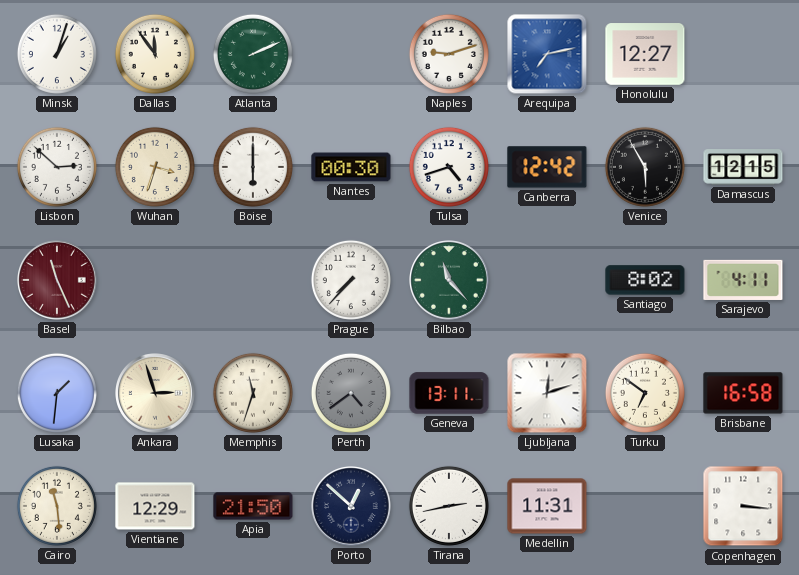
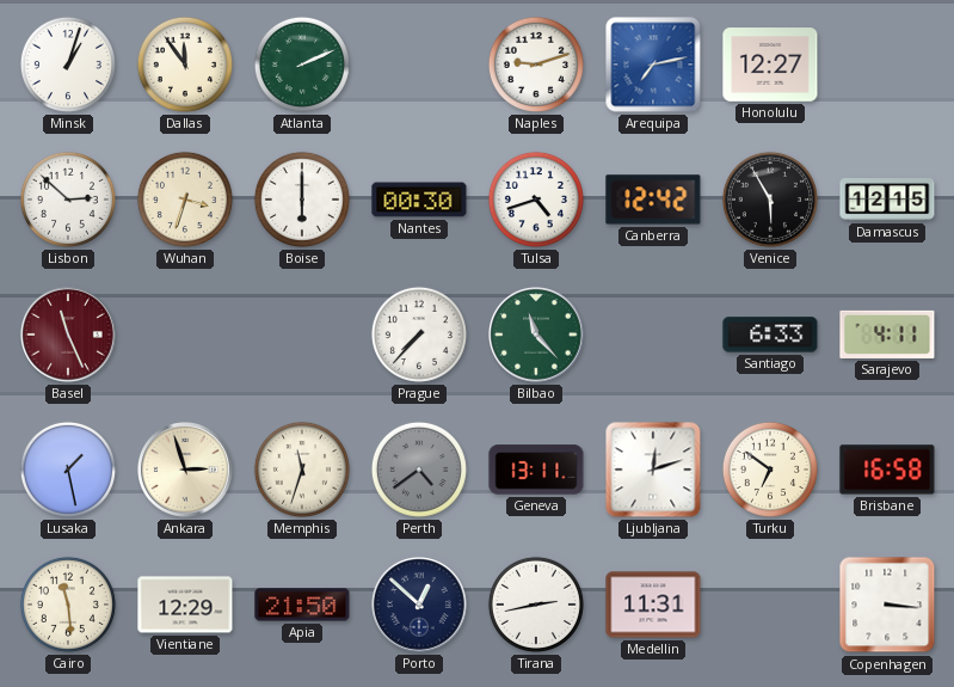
Santiago: 8:02 -> 6:33
Lusaka: 1:31 -> 1:28
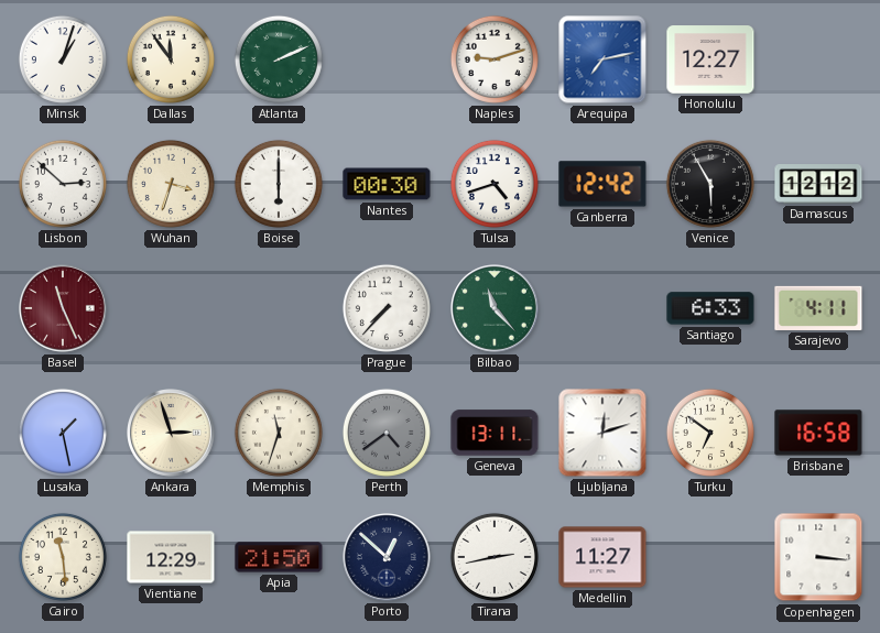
Damascus: 12:15 -> 12:12
Medellin: 11:31 -> 11:27
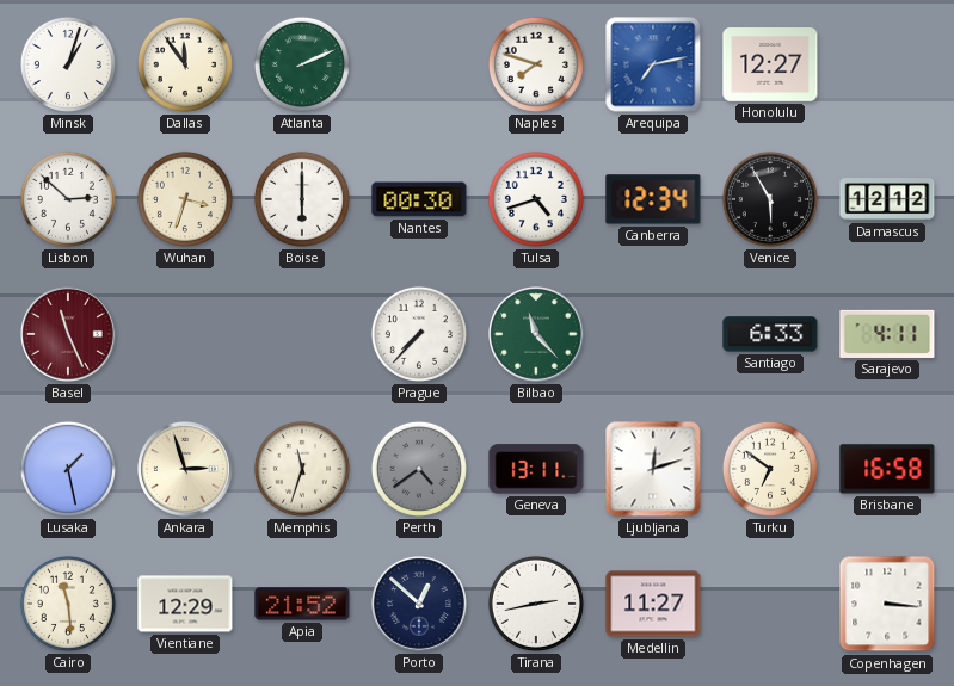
Naples: 9:12 -> 7:48
Canberra: 12:42 -> 12:34
Apia: 21:50 -> 21:52
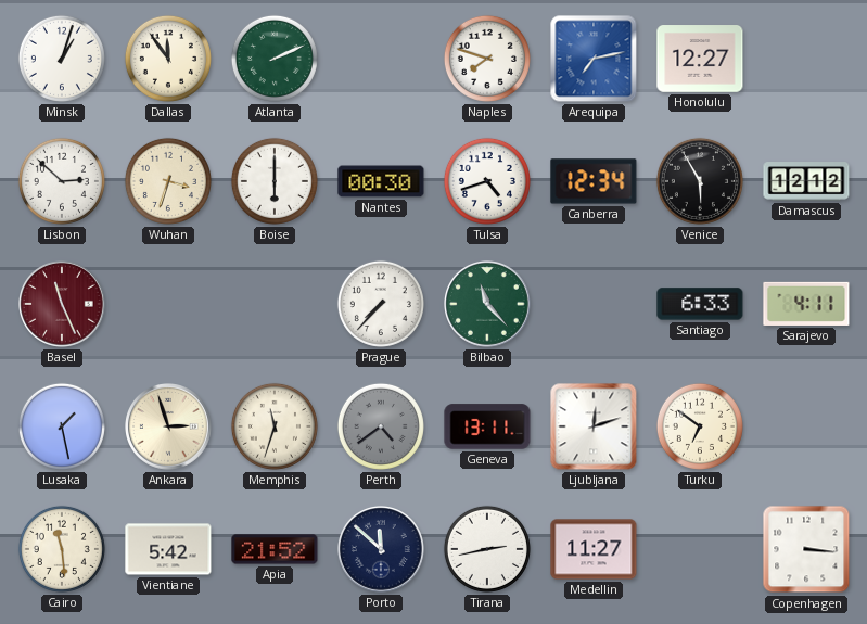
Brisbane: 16:58 -> none
Vientiane: 12:29 -> 5:42
Porto: 12:52 -> 11:52
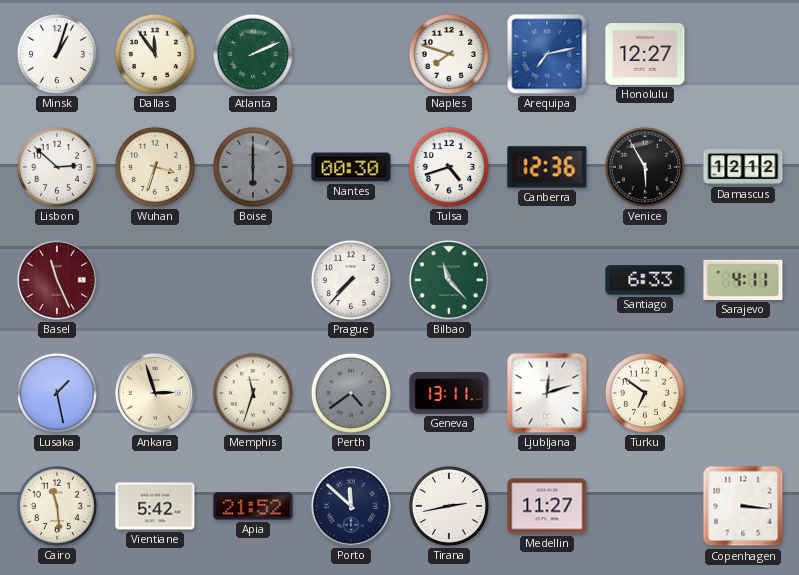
Boise dial: white -> grey
Canberra: 12:34 -> 12:36
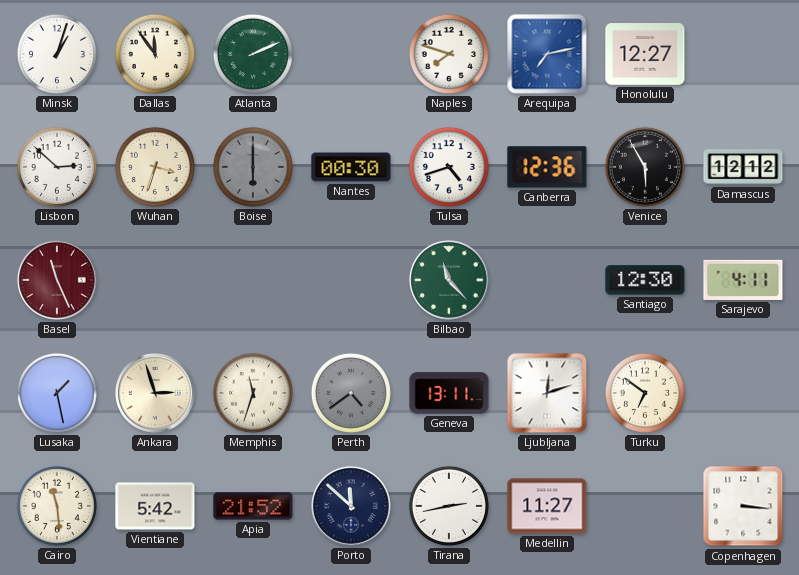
Prague: 7:37 -> none
Santiago: 6:33 -> 12:30
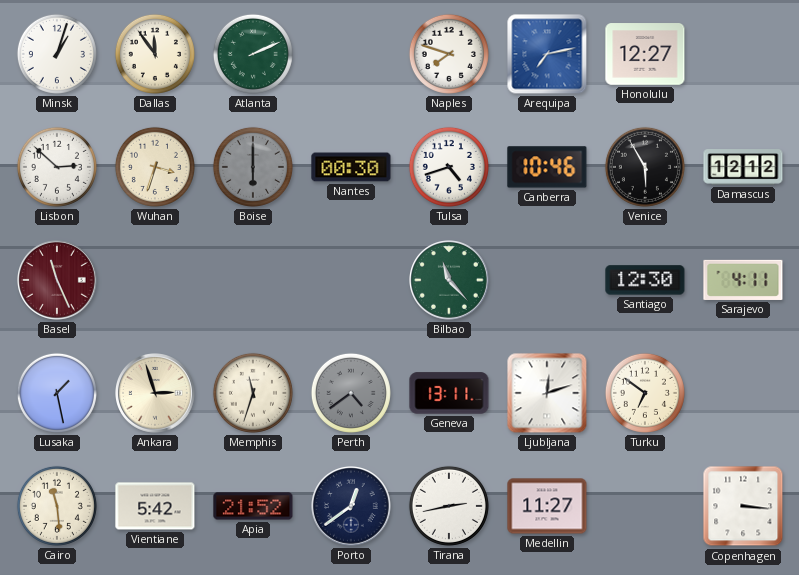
Canberra: 12:36 -> 10:46
Porto: 11:52 -> 12:39
